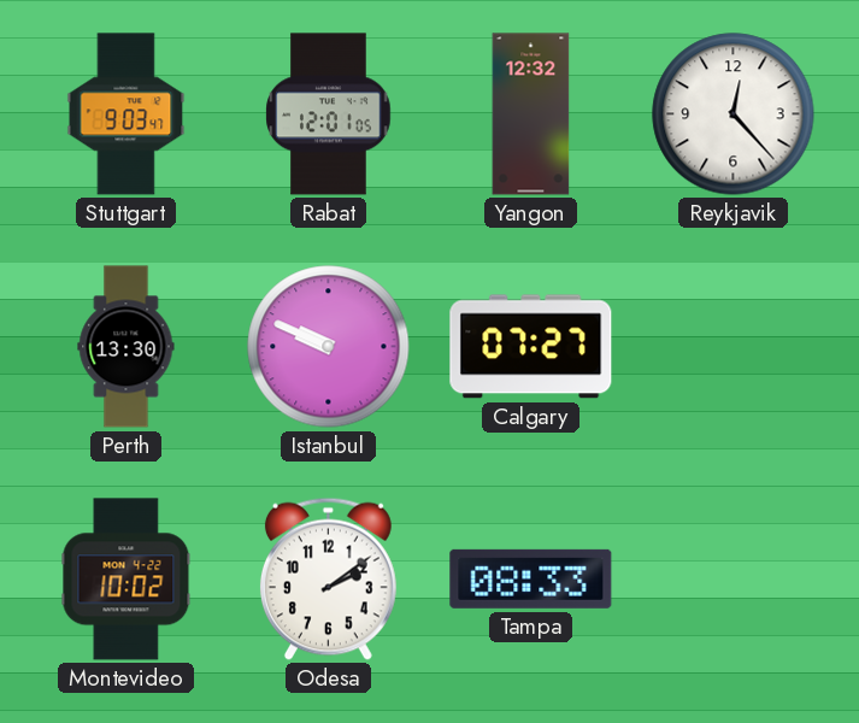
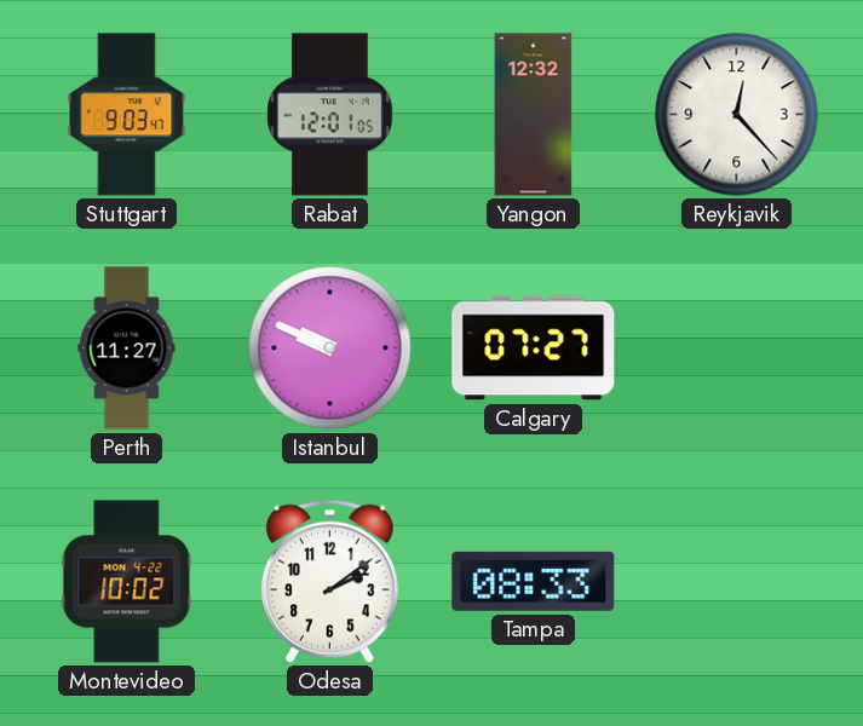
Perth: 13:30 -> 11:27
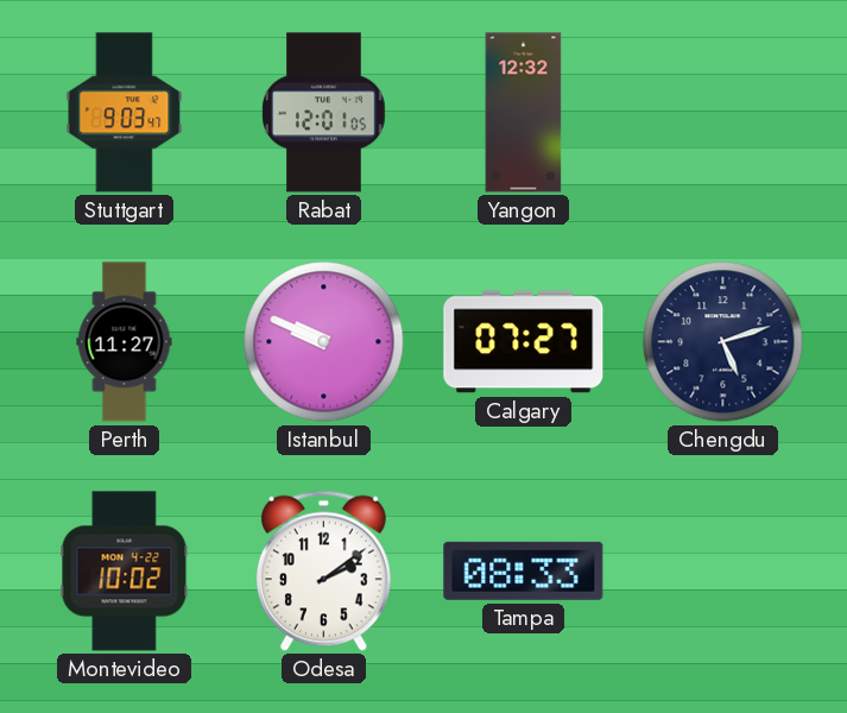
Reykjavik: 12:23 -> none
Chengdu: none -> 5:12
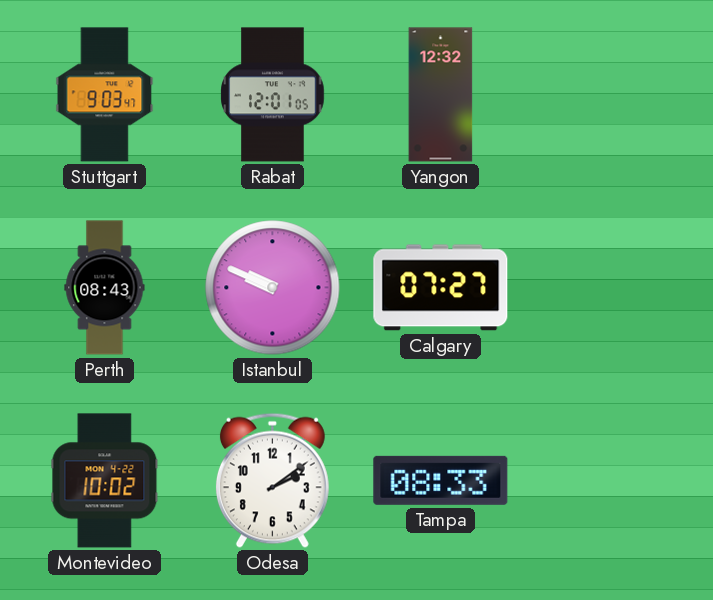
Perth: 11:27 -> 08:43
Chengdu: 5:12 -> none
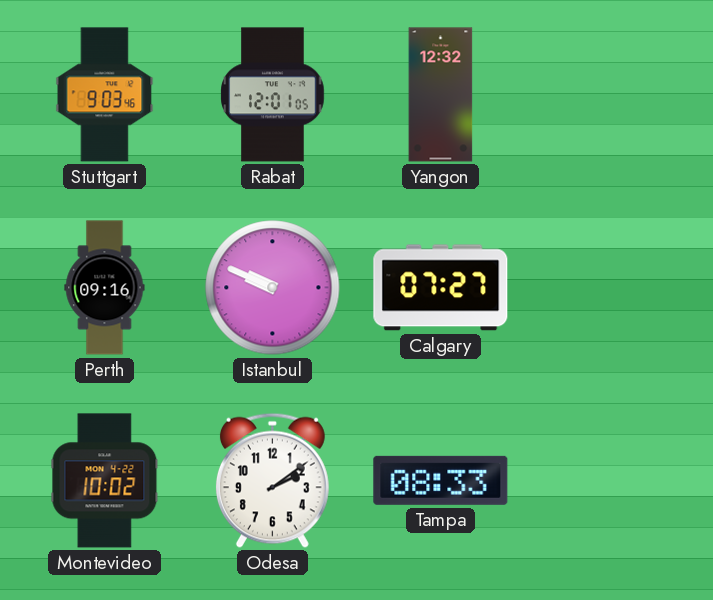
Stuttgart: 9:03:47 -> 9:03:46
Perth: 08:43 -> 09:16
